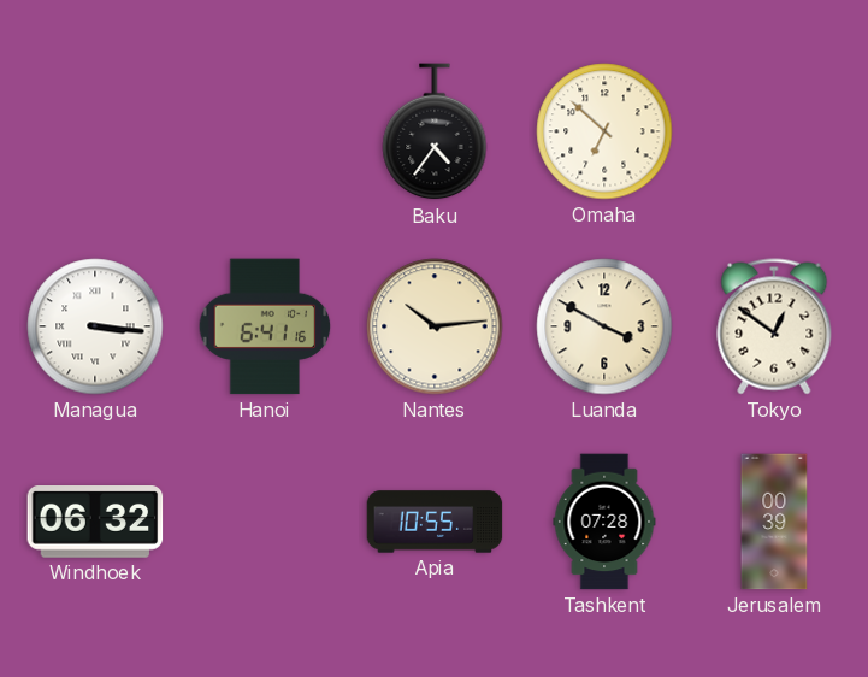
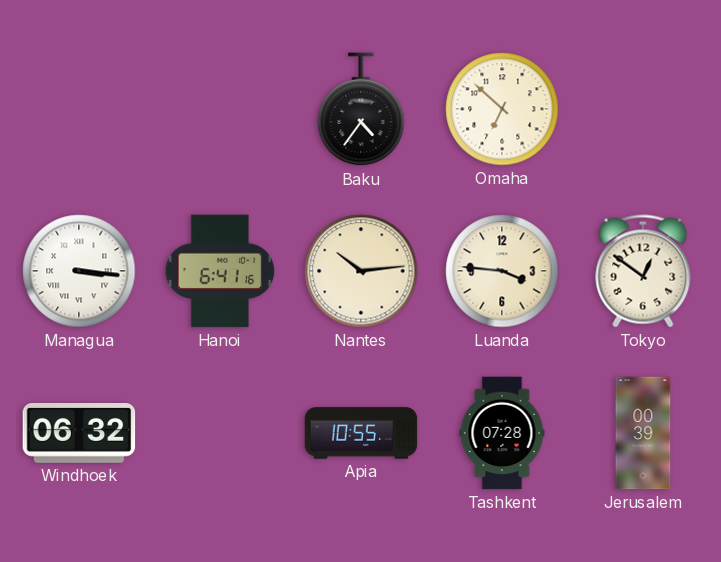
Luanda: 3:50 -> 3:46
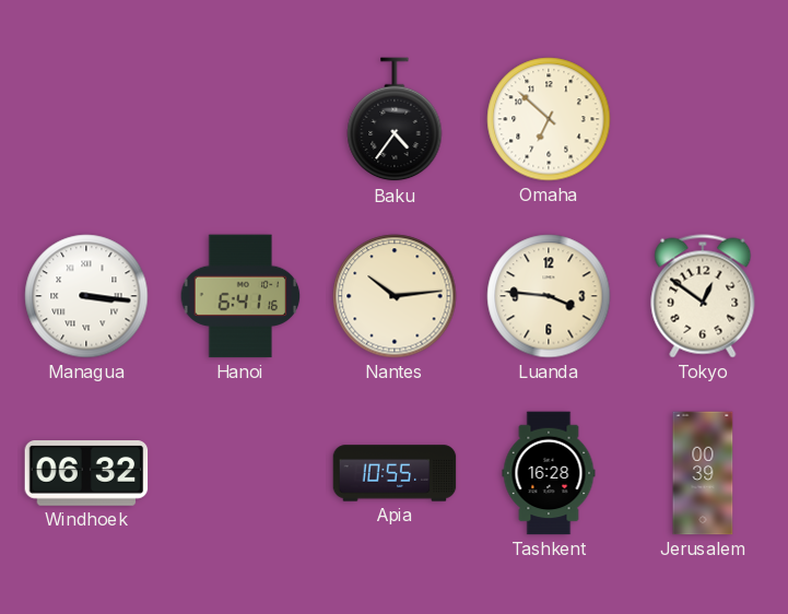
Tashkent: 07:28 -> 16:28
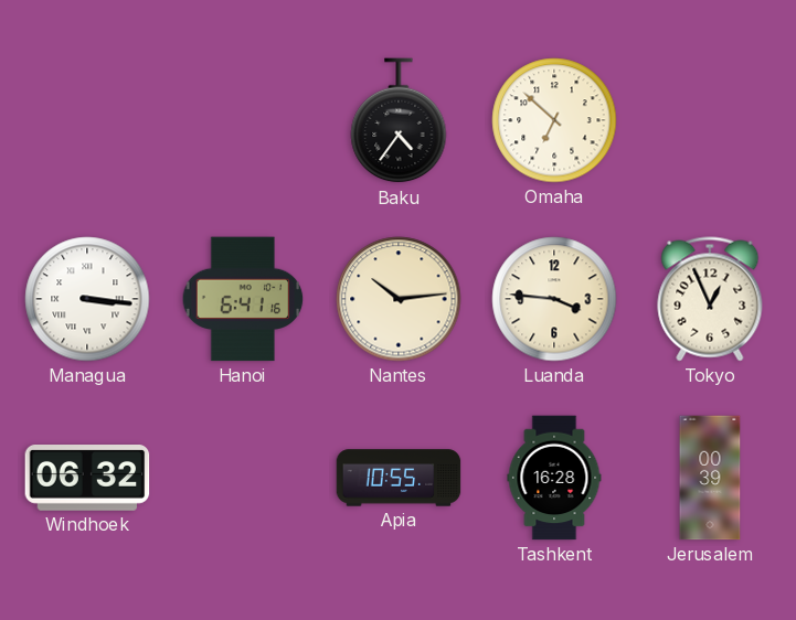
Tokyo: 12:51 -> 12:56
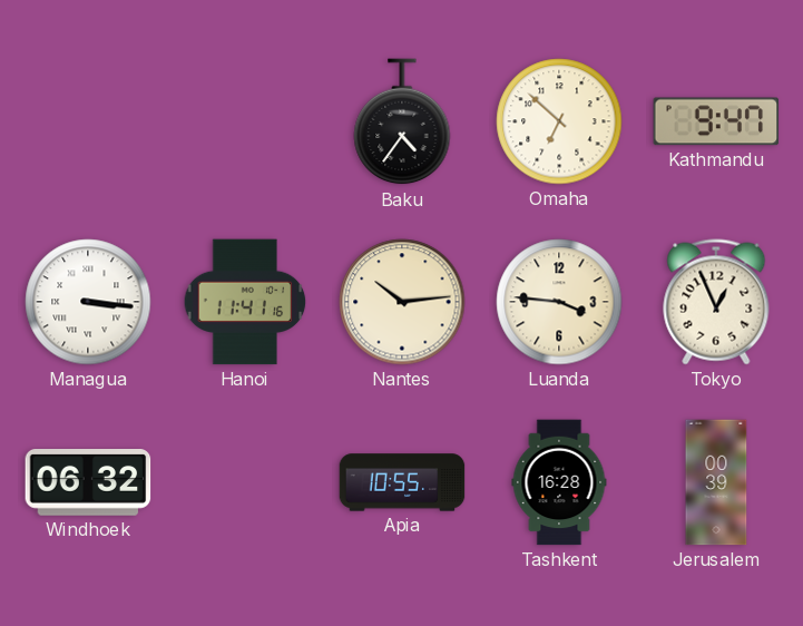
Kathmandu: none -> 9:47
Hanoi: 6:41 -> 11:41
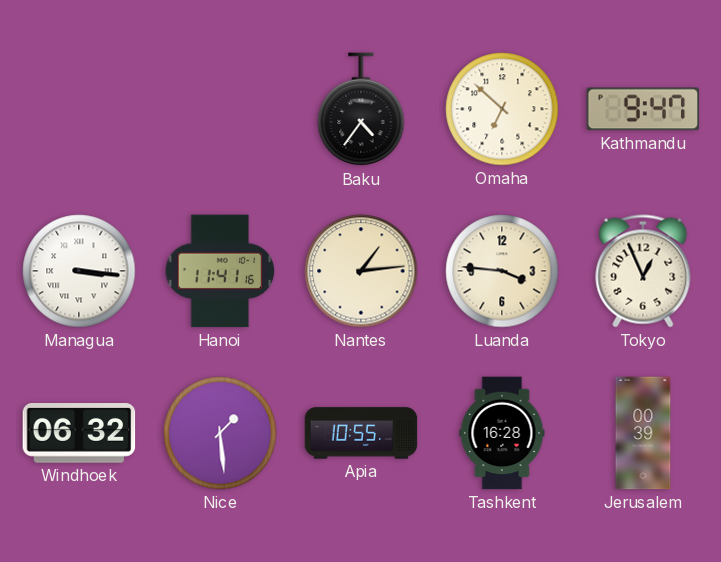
Nantes: 10:14 -> 1:14
Nice: none -> 1:29
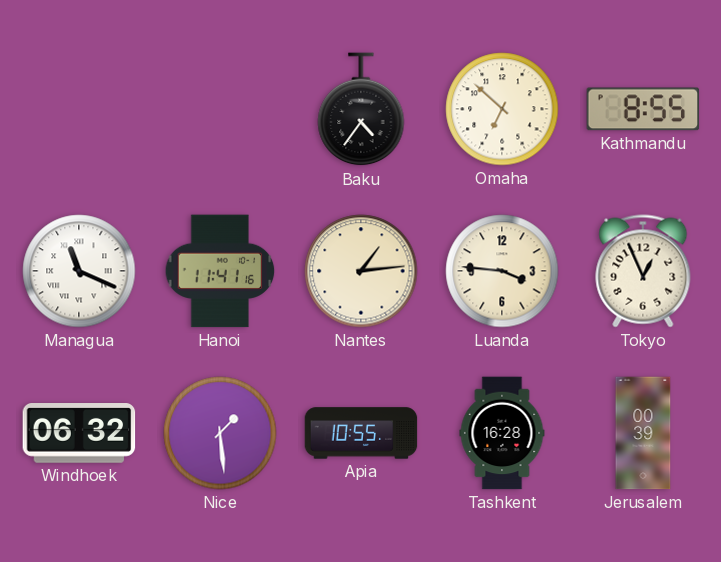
Kathmandu: 9:47 -> 8:55
Managua: 3:16 -> 11:19
